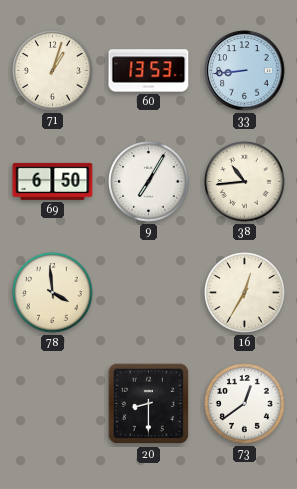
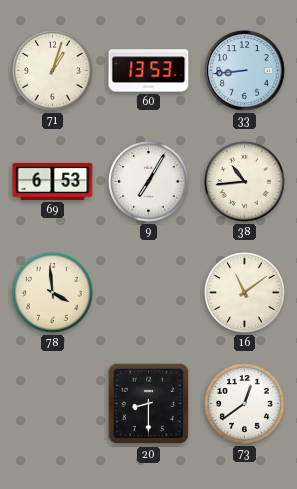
69: 6:50 -> 6:53
16: 12:35 -> 11:09
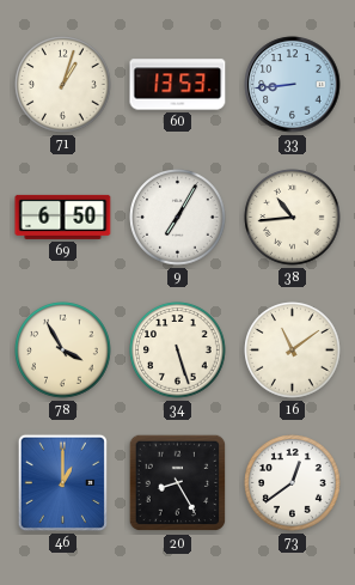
69: 6:53 -> 6:50
78: 3:59 -> 3:55
34: none -> 5:27
46: none -> 1:00
20: 8:30 -> 8:25
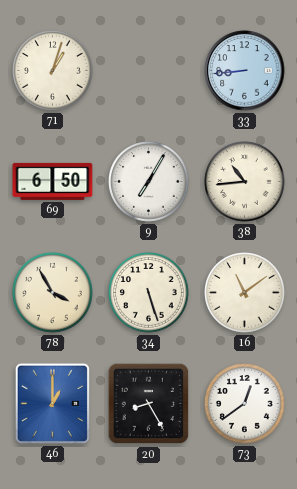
60: 13:53 -> none
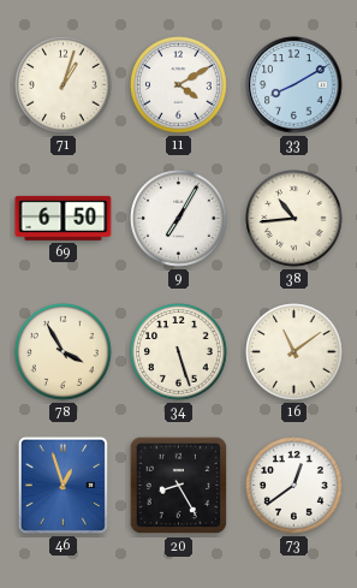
11: none -> 4:10
33: 8:44 -> 8:10
46: 1:00 -> 12:57
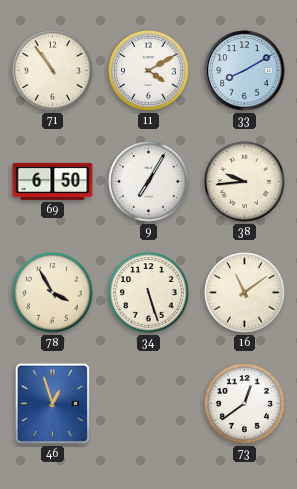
71: 1:03 -> 10:54
38: 10:44 -> 9:44
20: 8:25 -> none
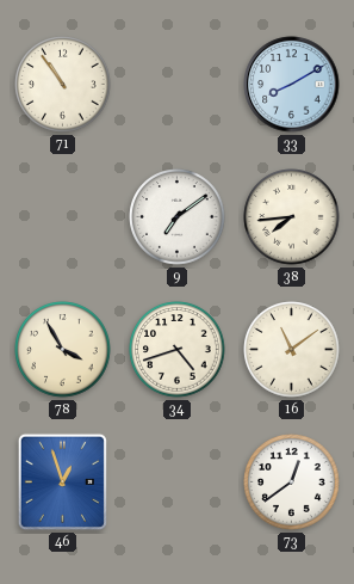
11: 4:10 -> none
69: 6:50 -> none
9: 7:05 -> 7:09
38: 9:44 -> 7:44
34: 5:27 -> 4:42
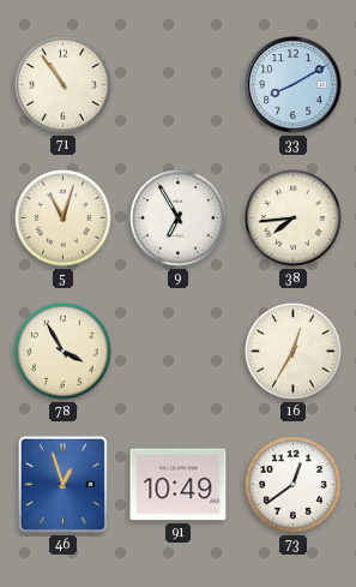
5: none -> 11:03
9: 7:09 -> 6:55
34: 4:42 -> none
16: 11:09 -> 12:35
91: none -> 10:49
